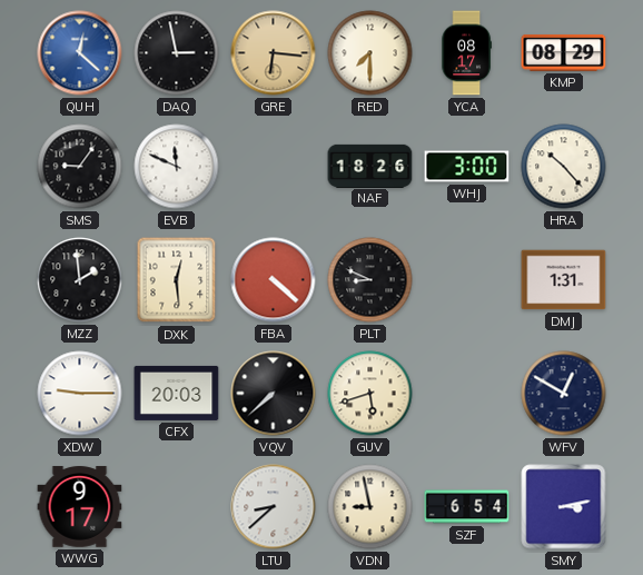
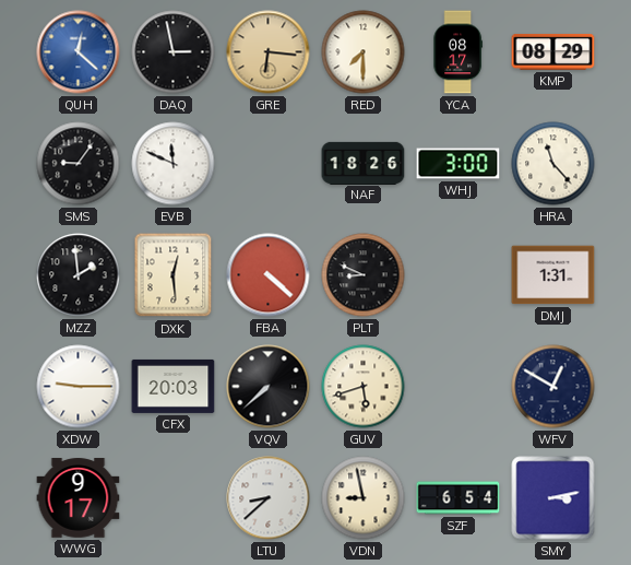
HRA: 10:23 -> 11:23
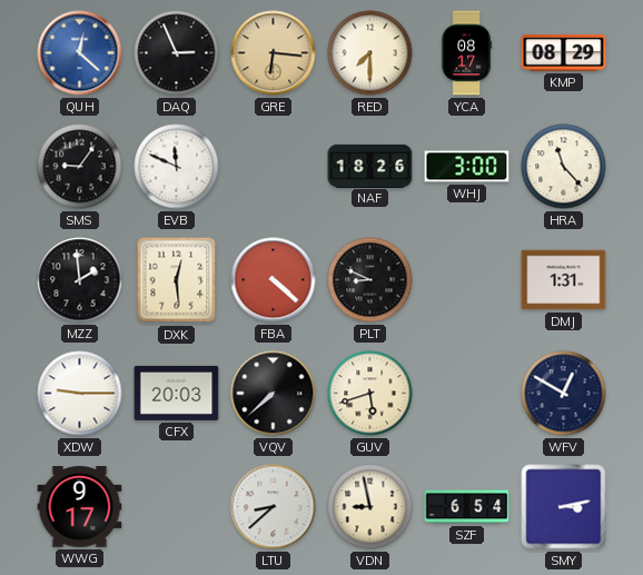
DAQ: 2:58 -> 2:56
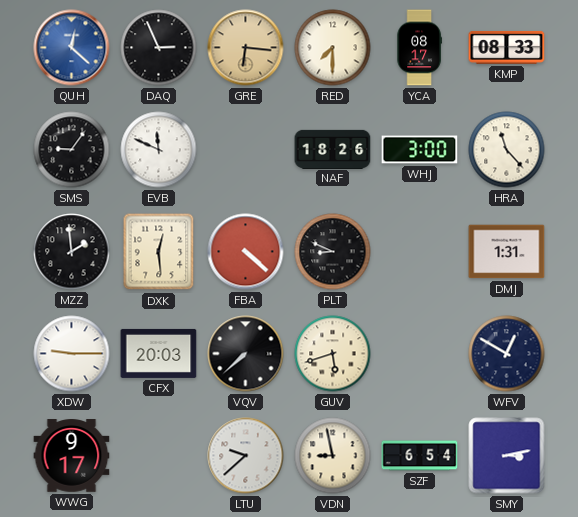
KMP: 08:29 -> 08:33
LTU: 8:38 -> 9:38
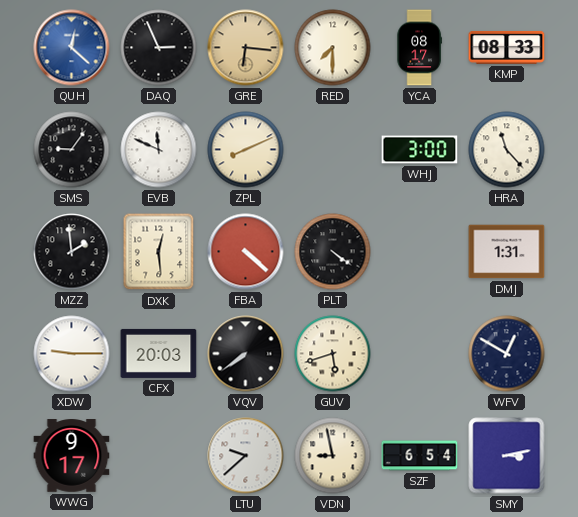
ZPL: none -> 8:11
NAF: 18:26 -> none
PLT: 8:49 -> 4:21
VQV: 7:38 -> 7:39
